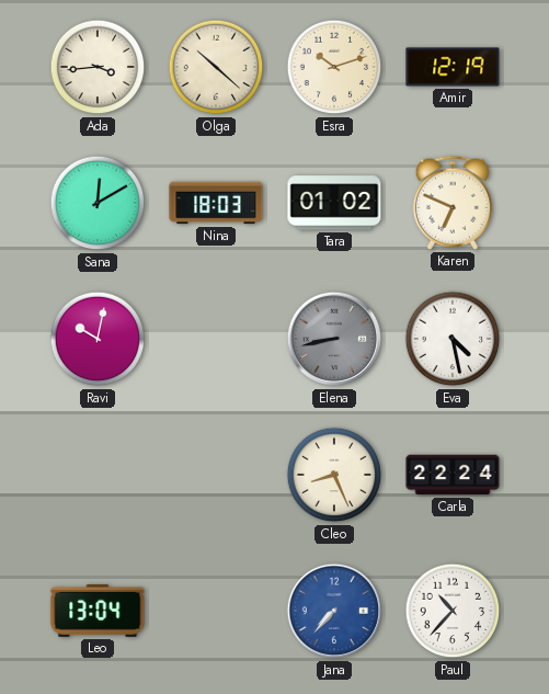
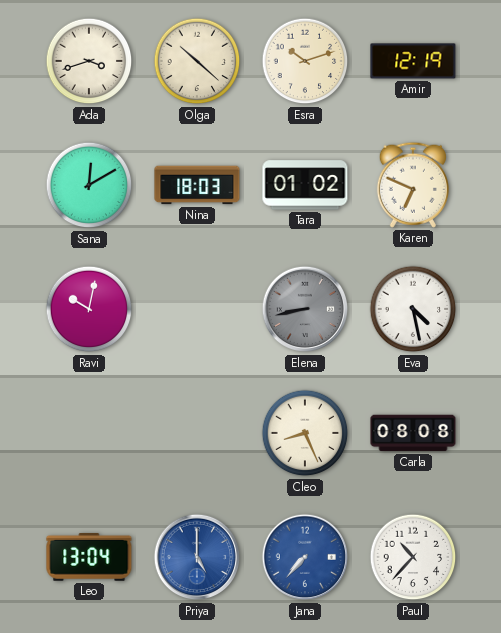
Ada: 3:44 -> 3:42
Carla: 22:24 -> 08:08
Priya: none -> 5:00
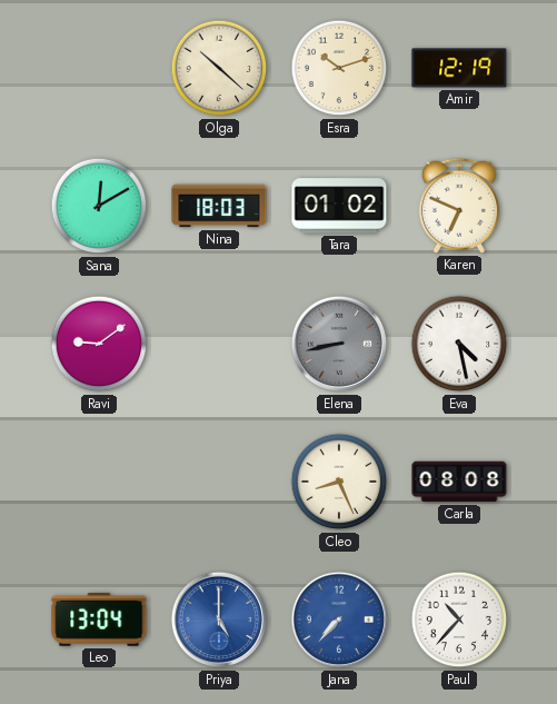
Ada: 3:42 -> none
Ravi: 10:02 -> 9:09
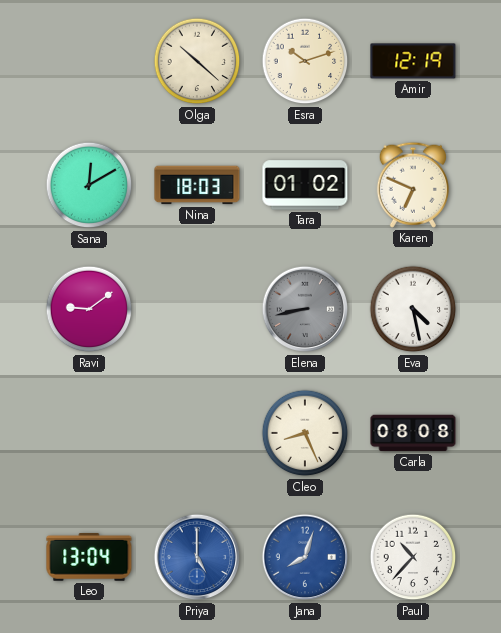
Jana: 7:37 -> 8:03
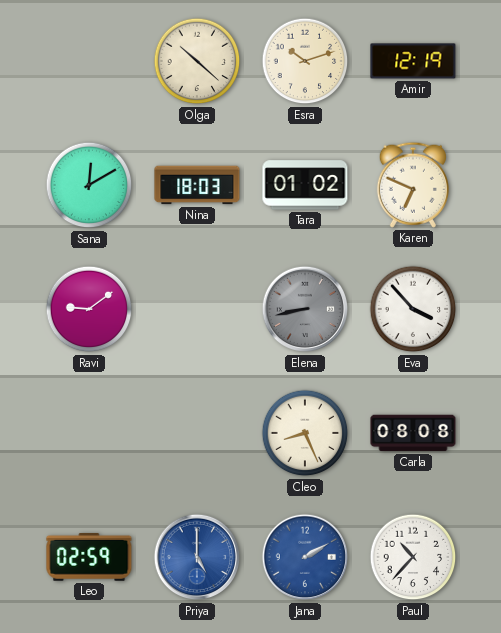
Eva: 4:28 -> 3:53
Leo: 13:04 -> 02:59
Jana: 8:03 -> 2:10
